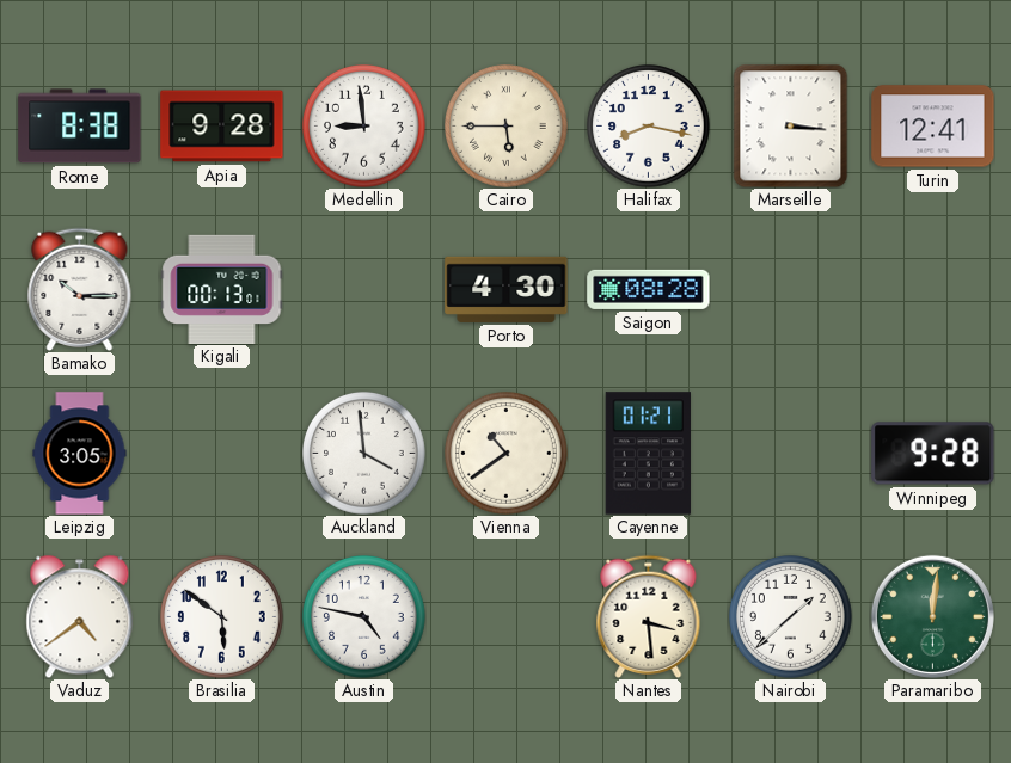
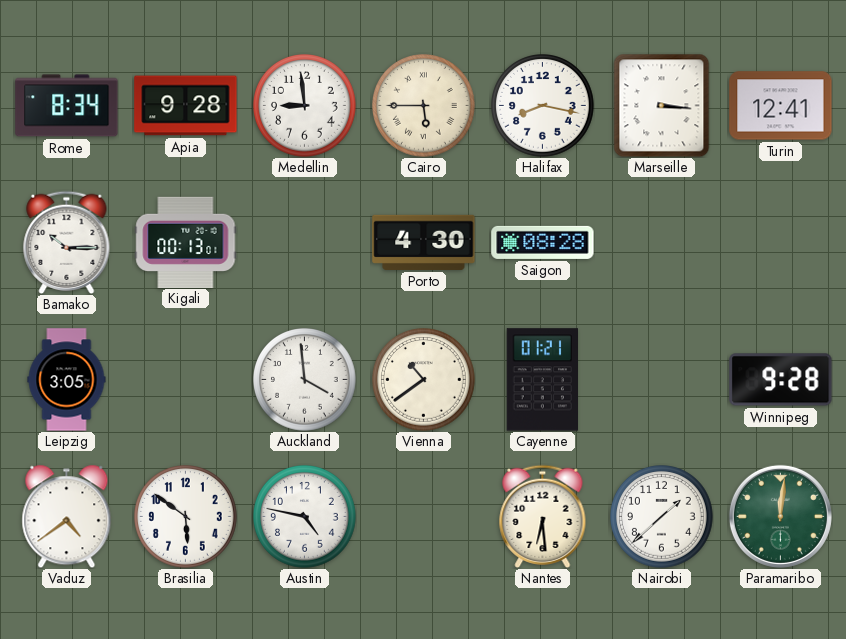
Rome: 8:38 -> 8:34
Nantes: 3:29 -> 6:29
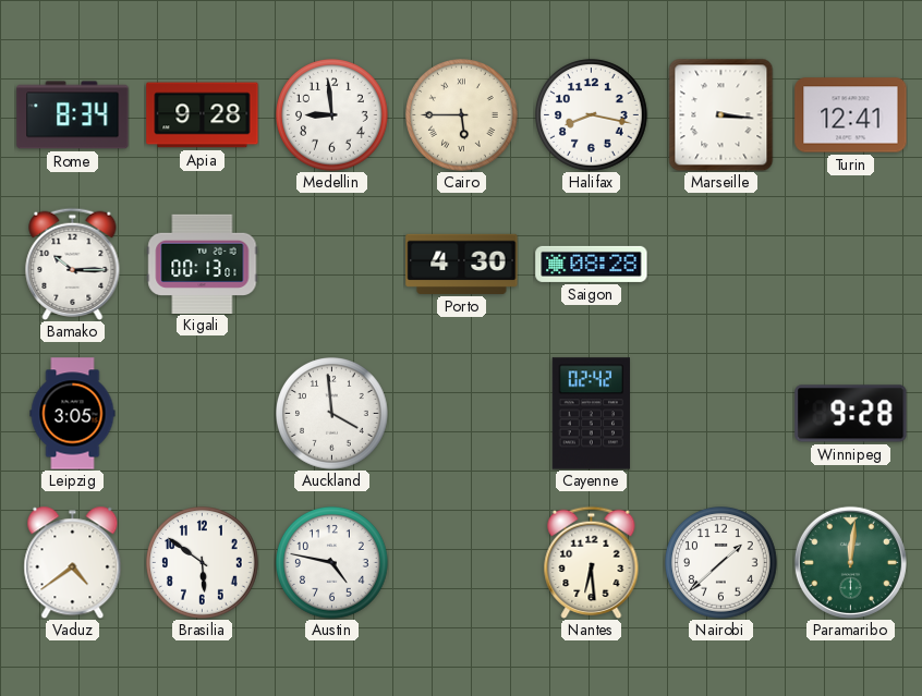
Vienna: 10:39 -> none
Cayenne: 01:21 -> 02:42
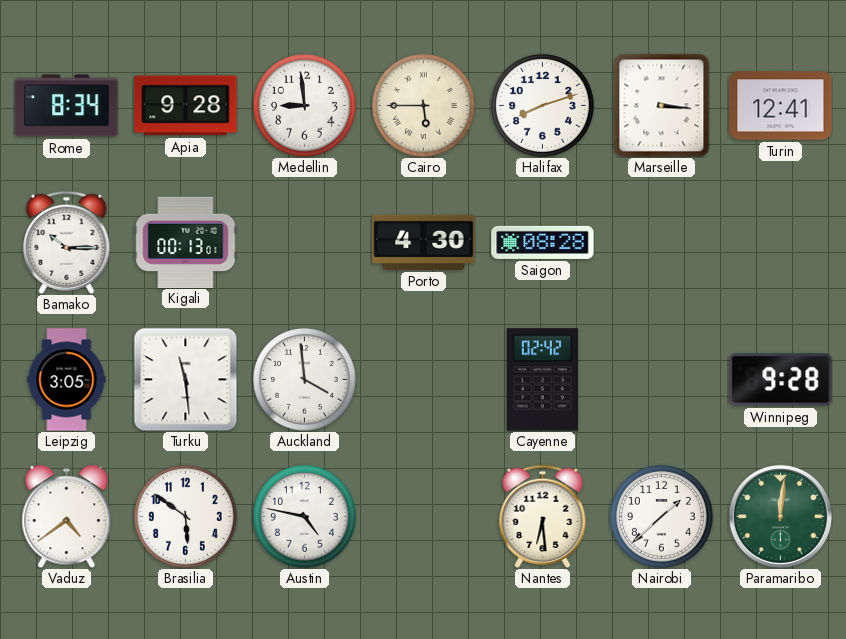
Halifax: 8:17 -> 8:12
Turku: none -> 11:29
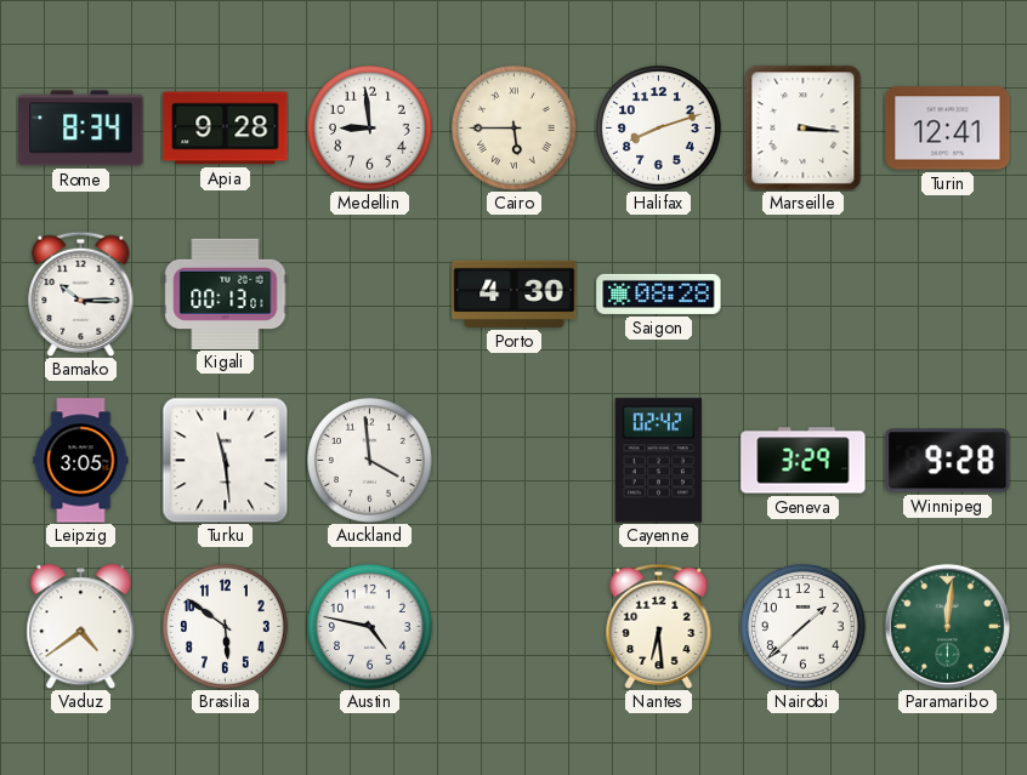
Geneva: none -> 3:29
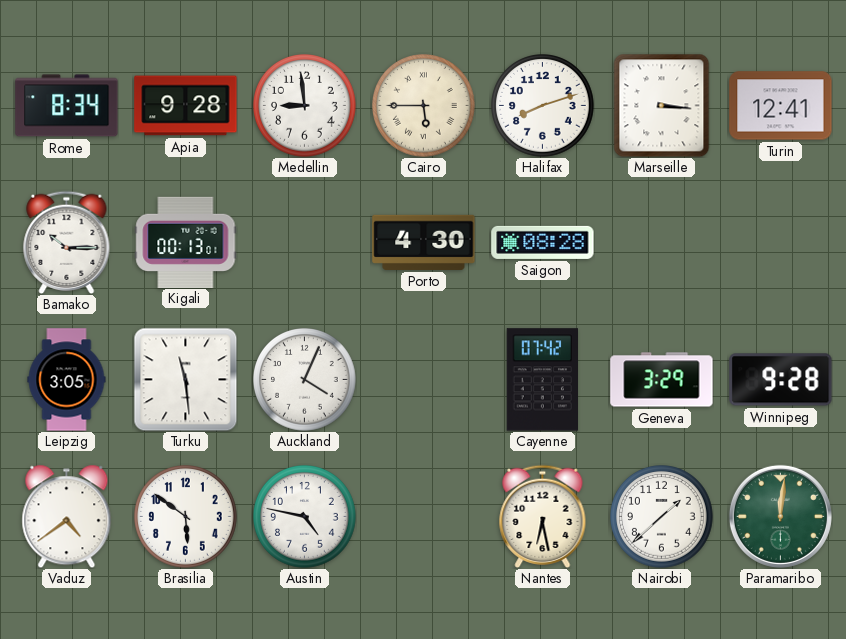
Auckland: 3:59 -> 4:04
Cayenne: 02:42 -> 07:42
Nantes: 6:29 -> 6:28
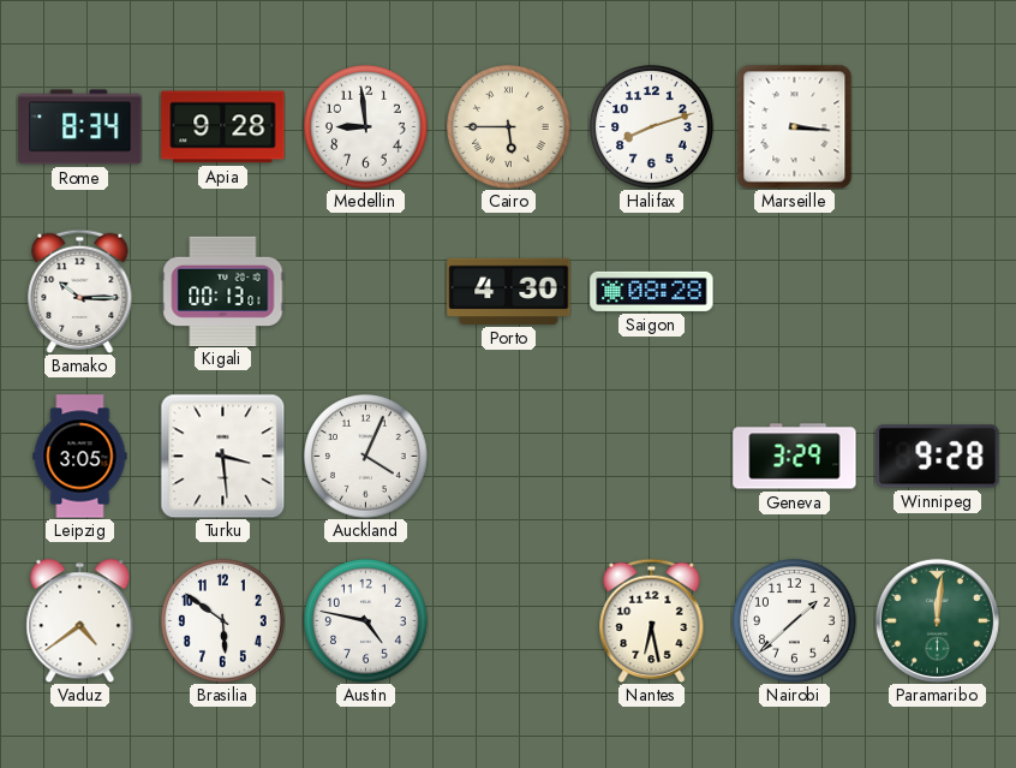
Turin: 12:41 -> none
Turku: 11:29 -> 3:29
Cayenne: 07:42 -> none
